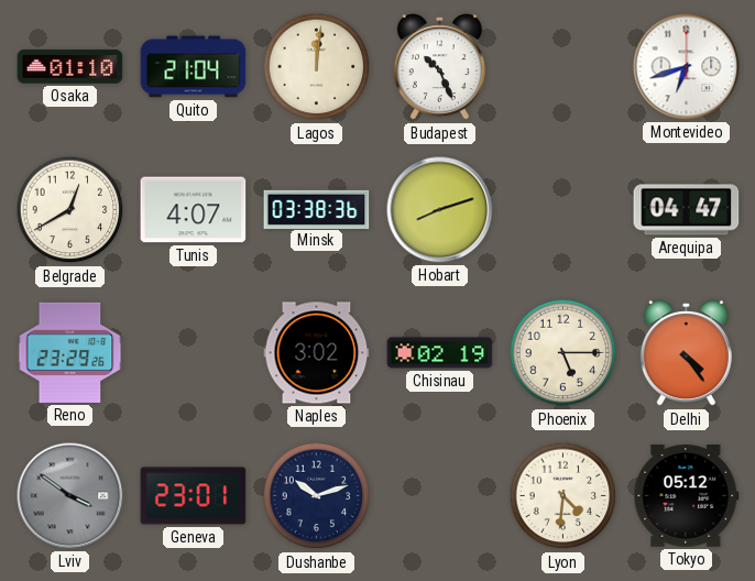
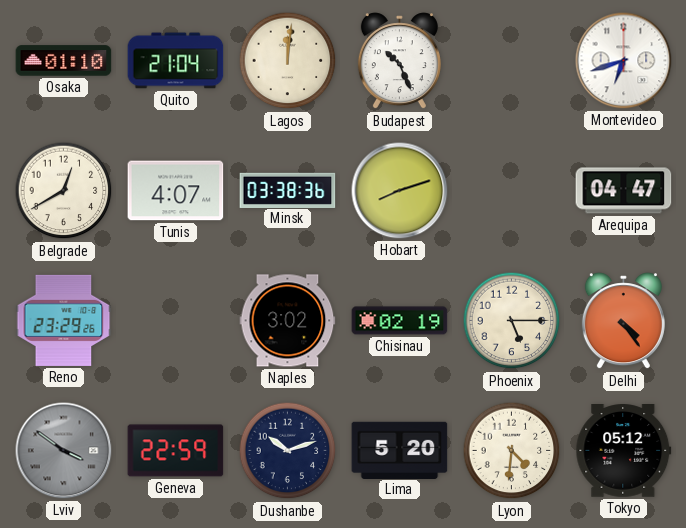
Geneva: 23:01 -> 22:59
Lima: none -> 5:20
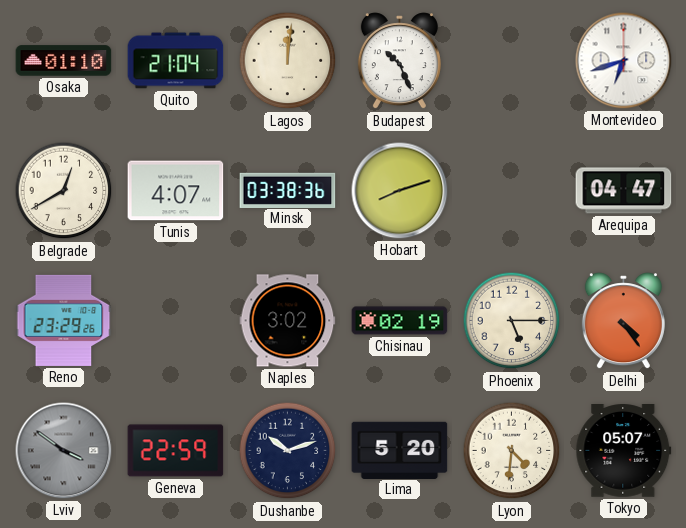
Tokyo: 05:12 -> 05:07
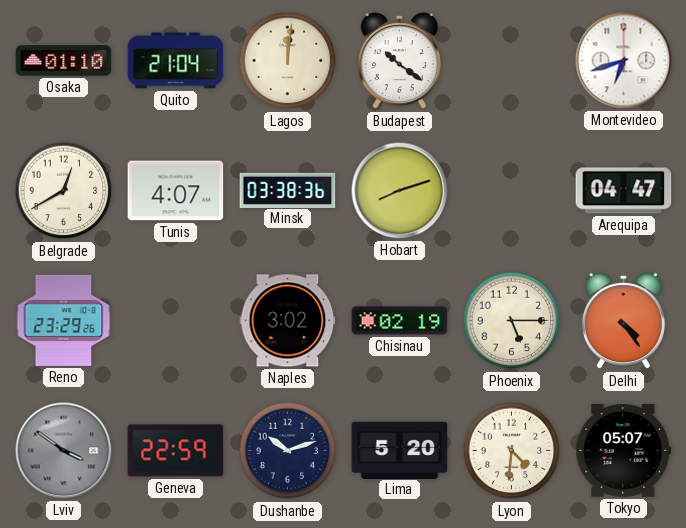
Budapest: 10:26 -> 10:21
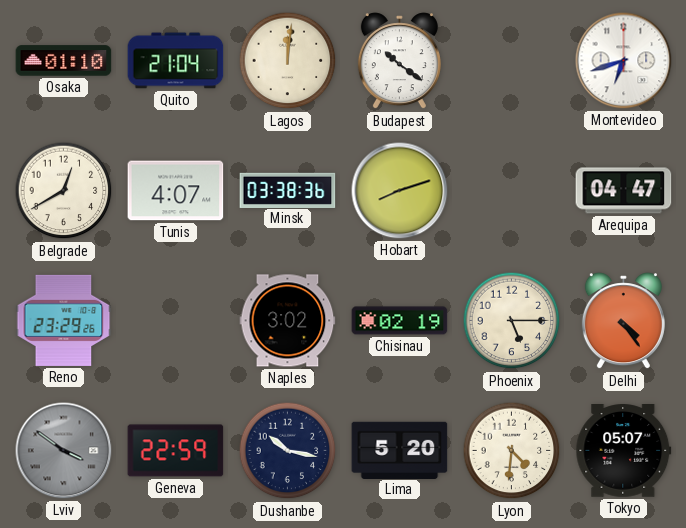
Dushanbe: 10:12 -> 10:17
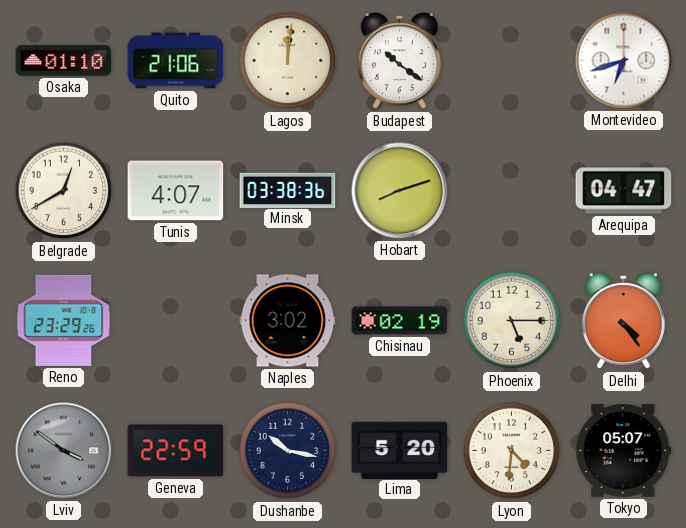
Quito: 21:04 -> 21:06
